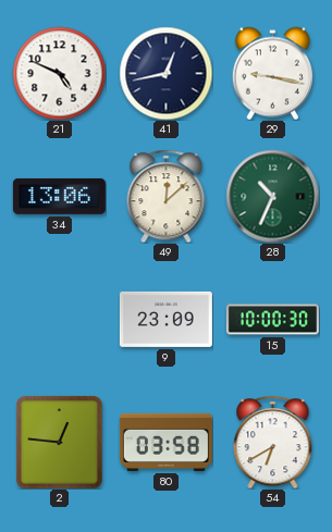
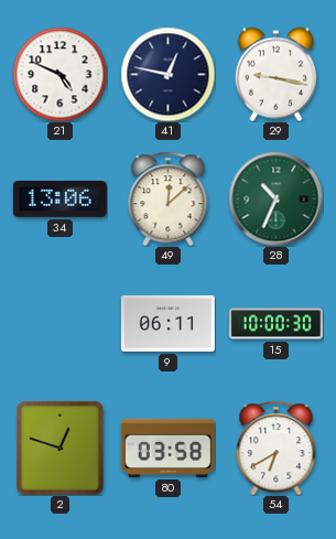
41: 12:43 -> 12:47
9: 23:09 -> 06:11
2: 12:46 -> 12:48
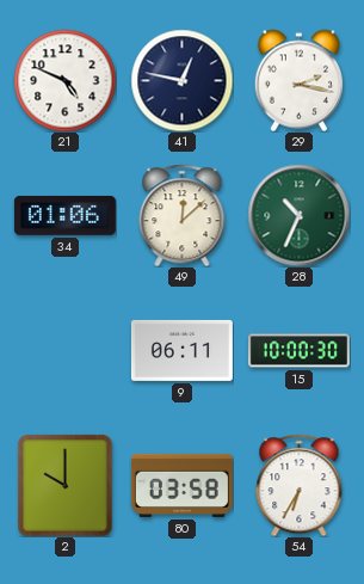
29: 9:17 -> 2:17
34: 13:06 -> 01:06
2: 12:48 -> 10:00
54: 6:40 -> 6:35
